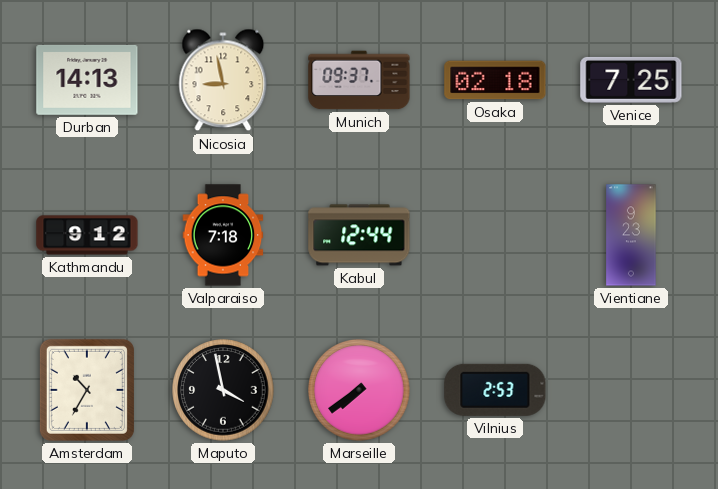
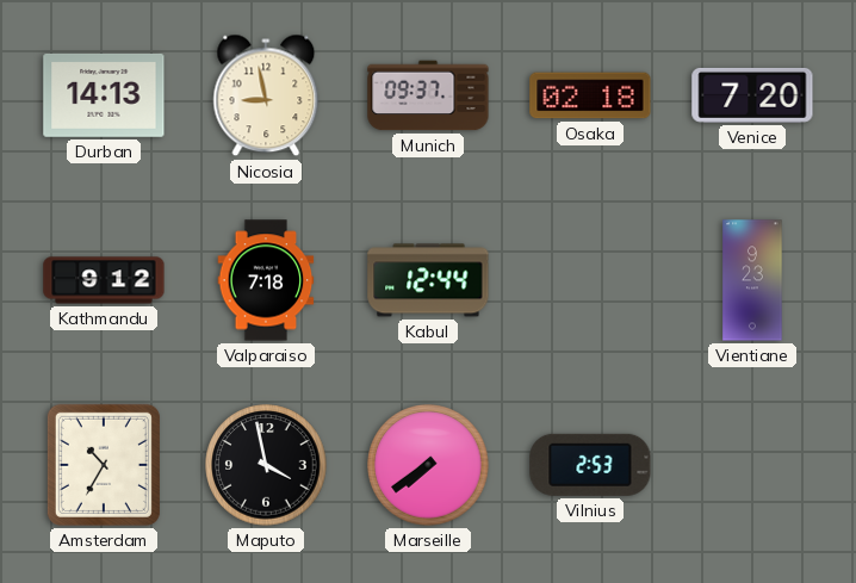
Venice: 7:25 -> 7:20
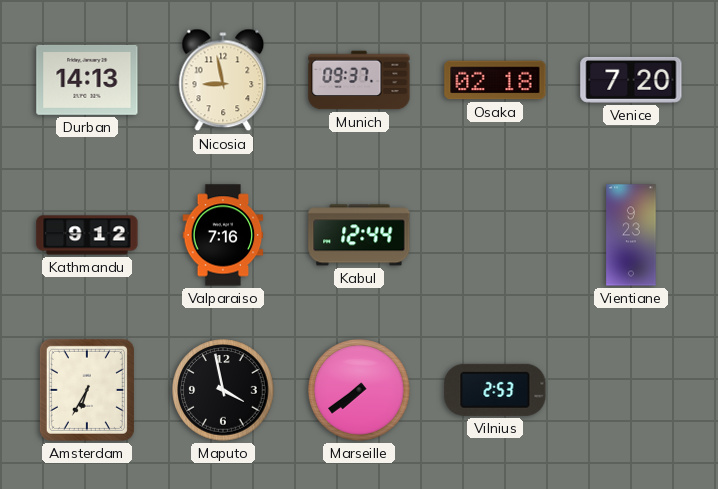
Valparaiso: 7:18 -> 7:16
Amsterdam: 10:35 -> 6:35
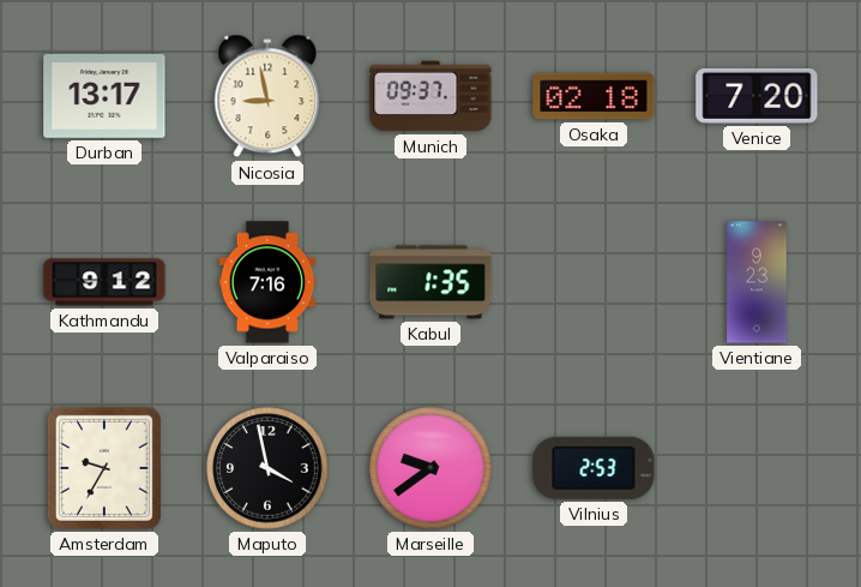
Durban: 14:13 -> 13:17
Kabul: 12:44 -> 1:35
Amsterdam: 6:35 -> 9:35
Marseille: 7:39 -> 9:39
